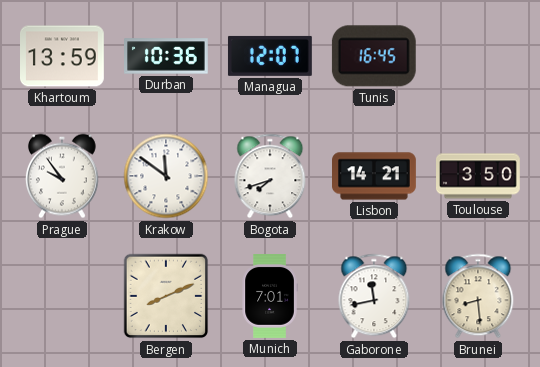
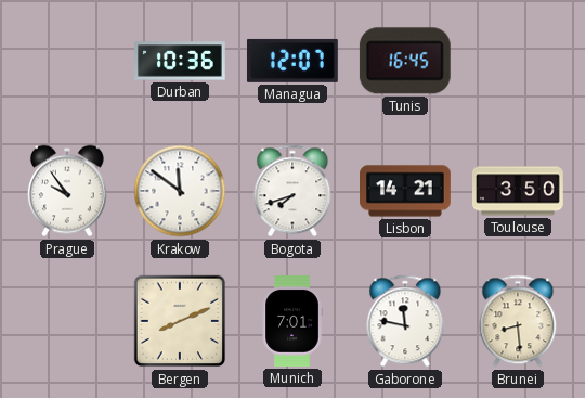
Khartoum: 13:59 -> none
Gaborone: 11:43 -> 11:47
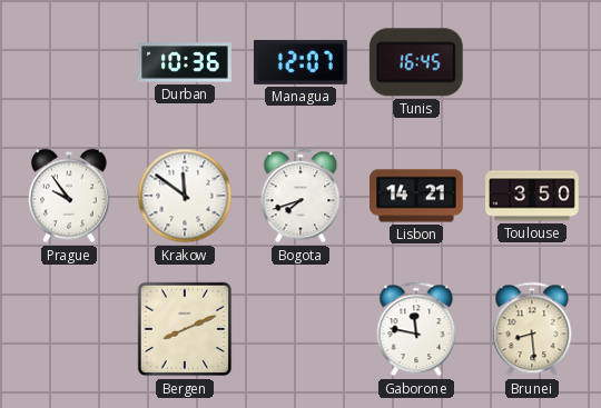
Munich: 7:01 -> none
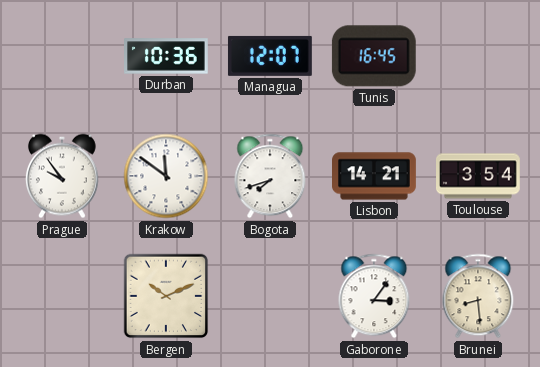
Toulouse: 3:50 -> 3:54
Bergen: 8:11 -> 10:11
Gaborone: 11:47 -> 3:06
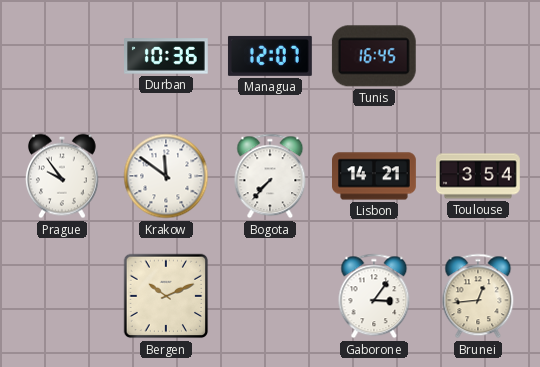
Bogota: 7:42 -> 7:37
Brunei: 8:29 -> 12:44
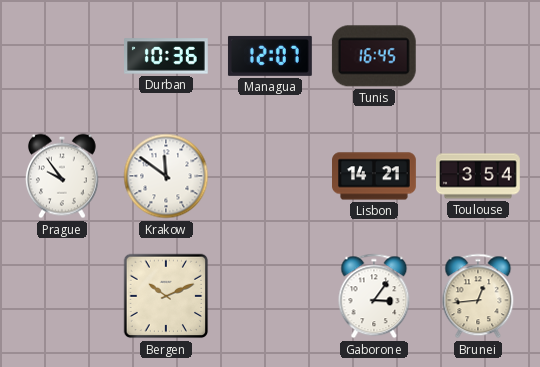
Bogota: 7:37 -> none
